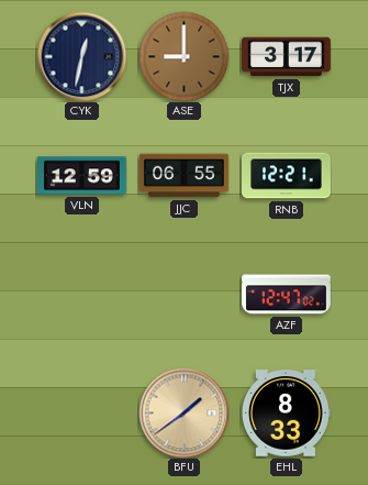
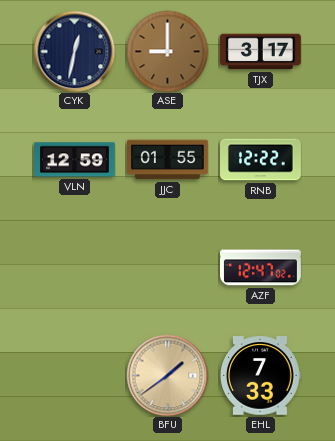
JJC: 06:55 -> 01:55
RNB: 12:21 -> 12:22
EHL: 8:33 -> 7:33
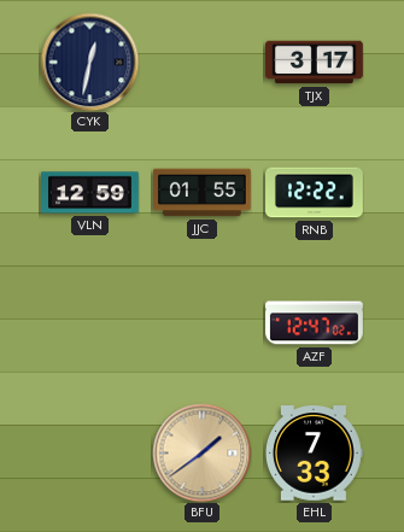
ASE: 9:00 -> none
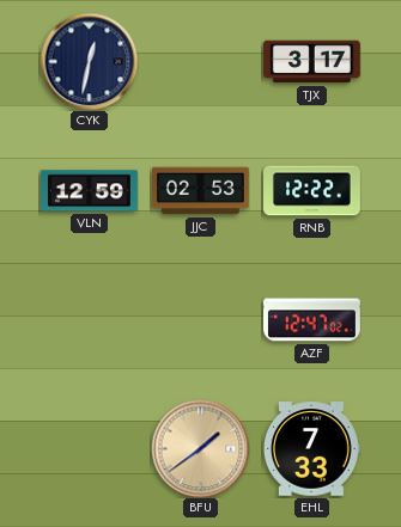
JJC: 01:55 -> 02:53
